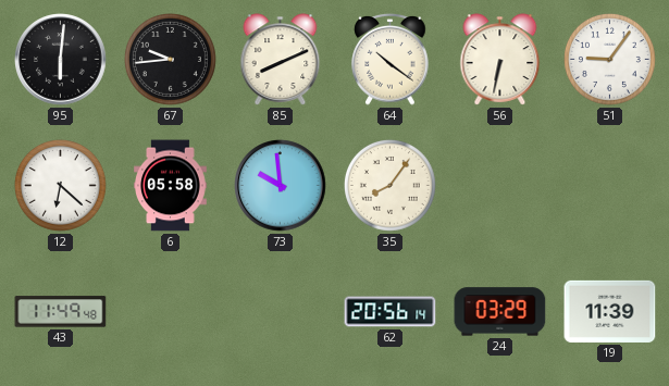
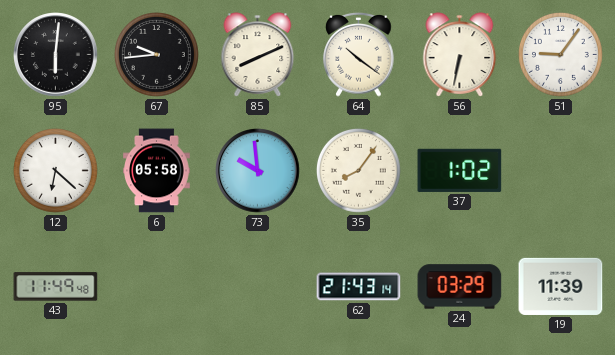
37: none -> 1:02
62: 20:56 -> 21:43
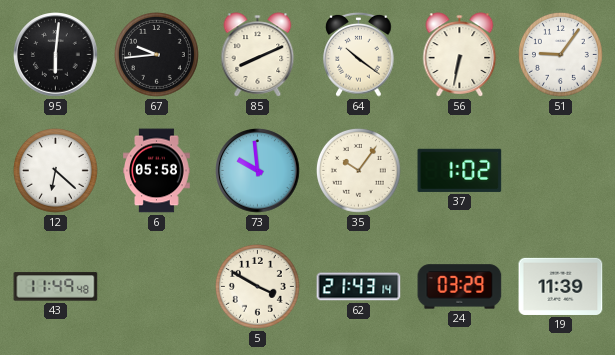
35: 8:06 -> 10:06
5: none -> 3:50
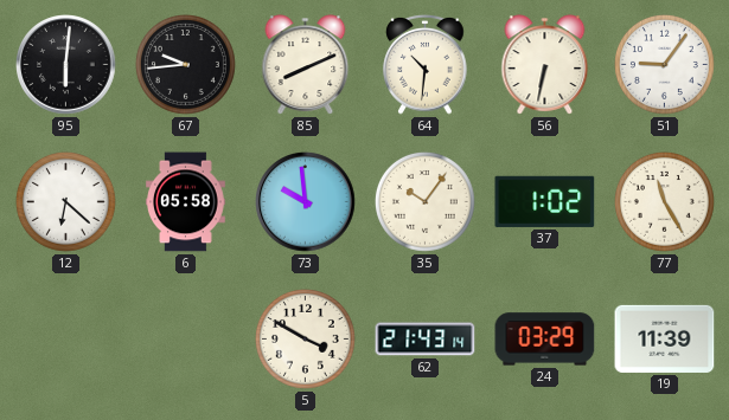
64: 10:21 -> 10:31
77: none -> 11:25
43: 11:49 -> none
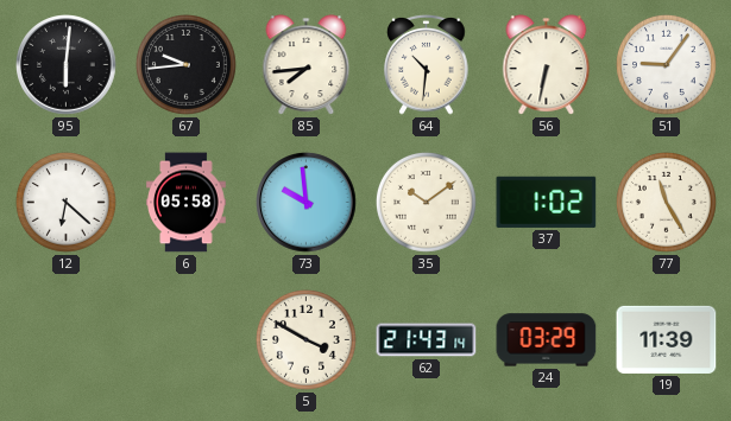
85: 8:11 -> 7:44
35: 10:06 -> 10:09
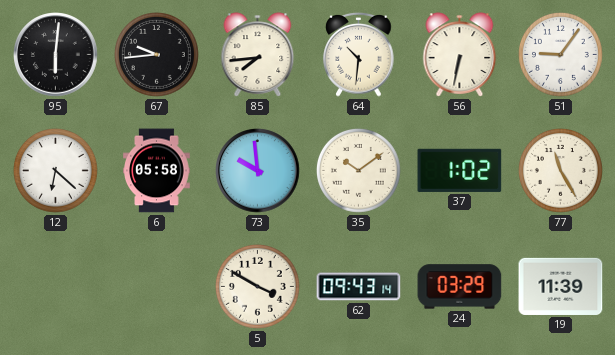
62: 21:43 -> 09:43
